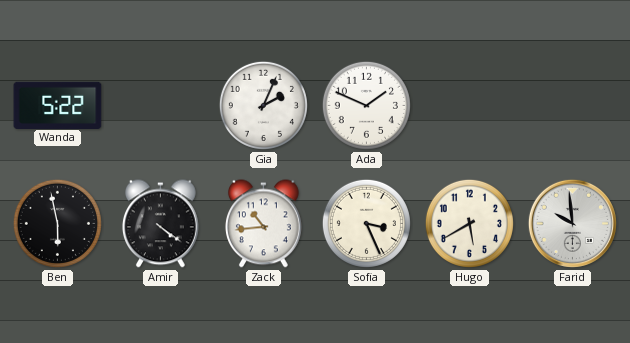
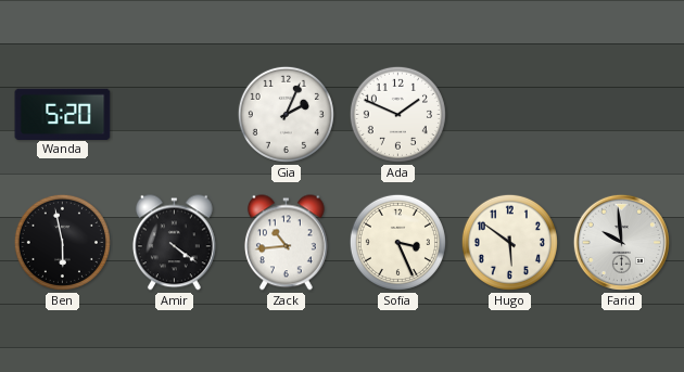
Wanda: 5:22 -> 5:20
Hugo: 5:40 -> 5:51
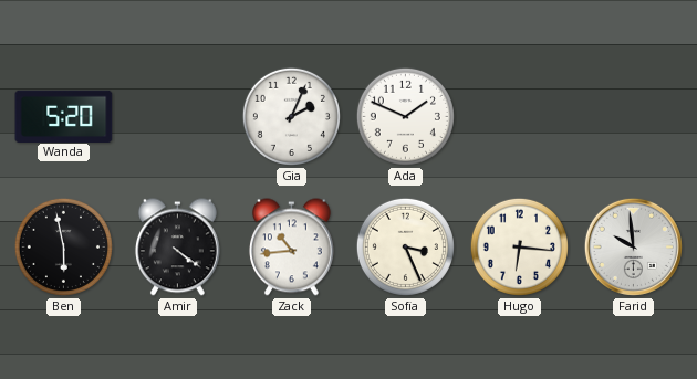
Hugo: 5:51 -> 6:16
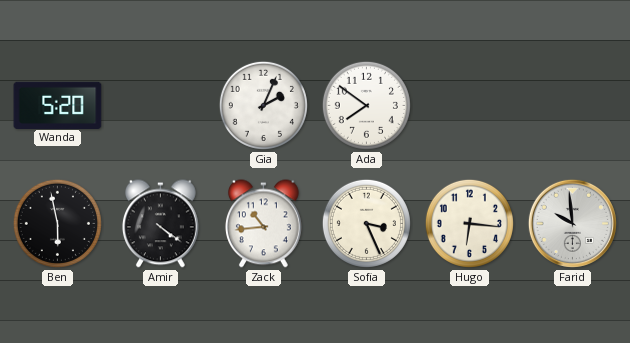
Ada: 1:49 -> 7:51
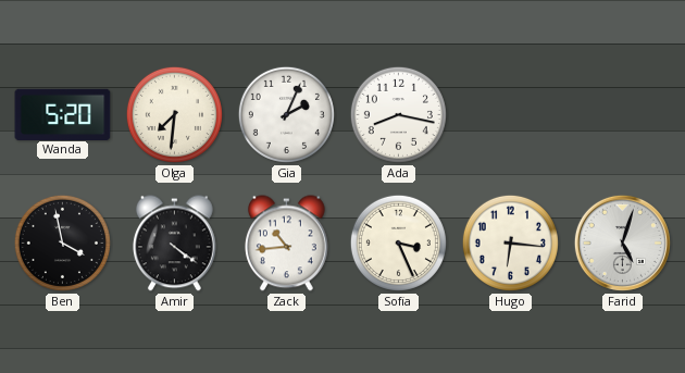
Olga: none -> 7:31
Ada: 7:51 -> 8:17
Ben: 5:58 -> 3:58
Farid: 9:59 -> 5:03
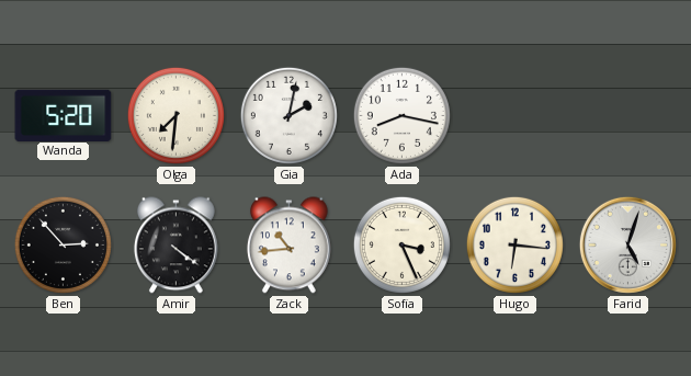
Gia: 2:04 -> 2:02
Ben: 3:58 -> 2:53
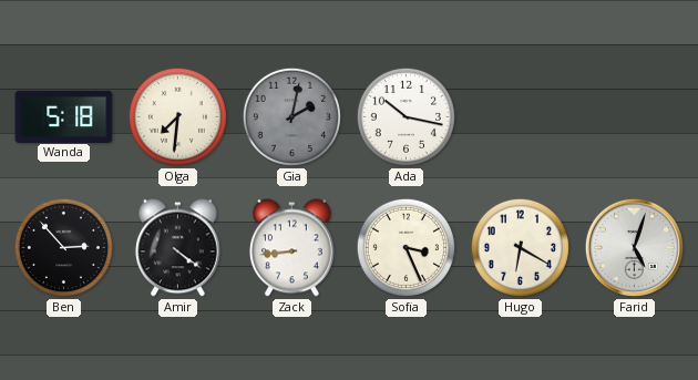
Wanda: 5:20 -> 5:18
Gia dial: white -> grey
Ada: 8:17 -> 10:17
Zack: 10:44 -> 8:44
Hugo: 6:16 -> 6:20
